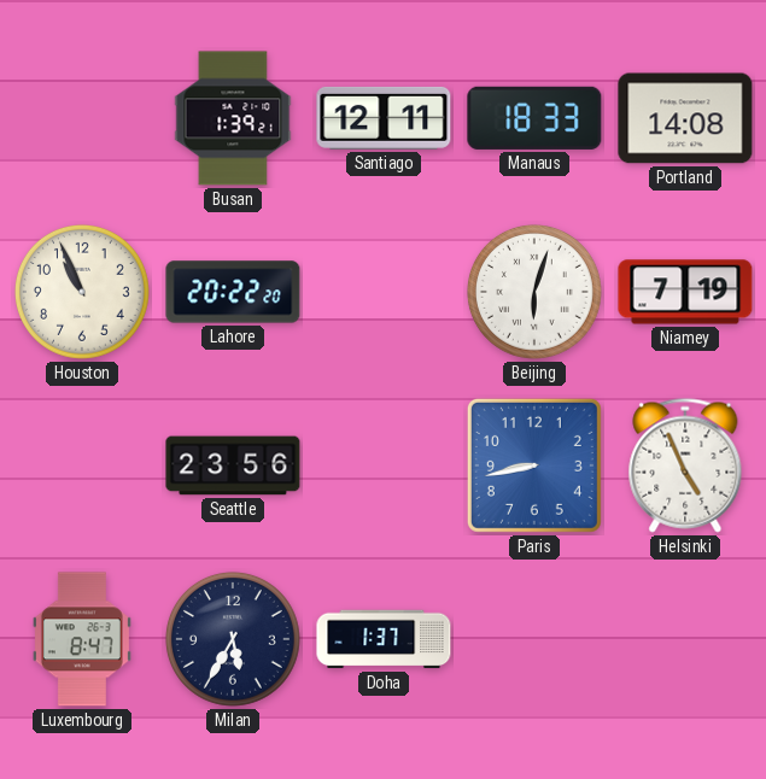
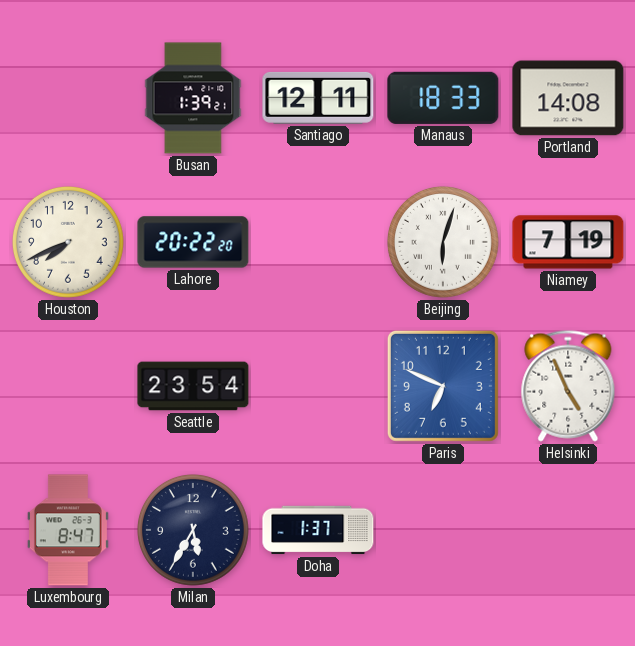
Houston: 10:56 -> 7:41
Seattle: 23:56 -> 23:54
Paris: 8:43 -> 6:49
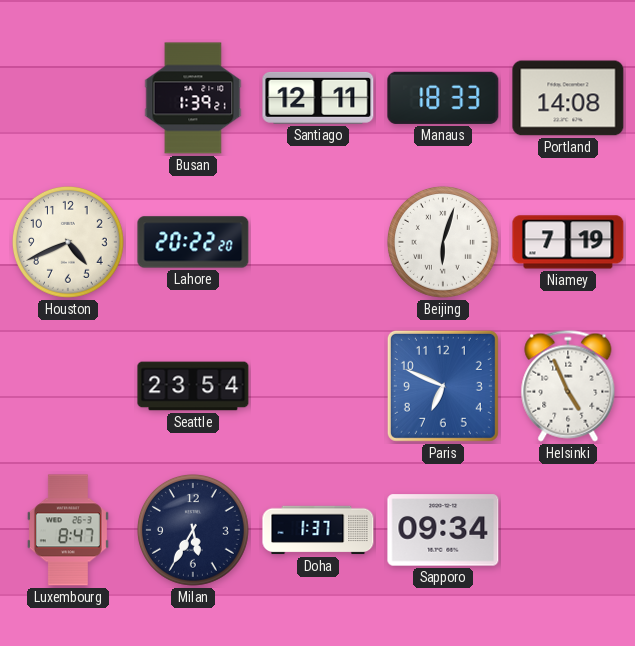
Houston: 7:41 -> 4:41
Sapporo: none -> 09:34
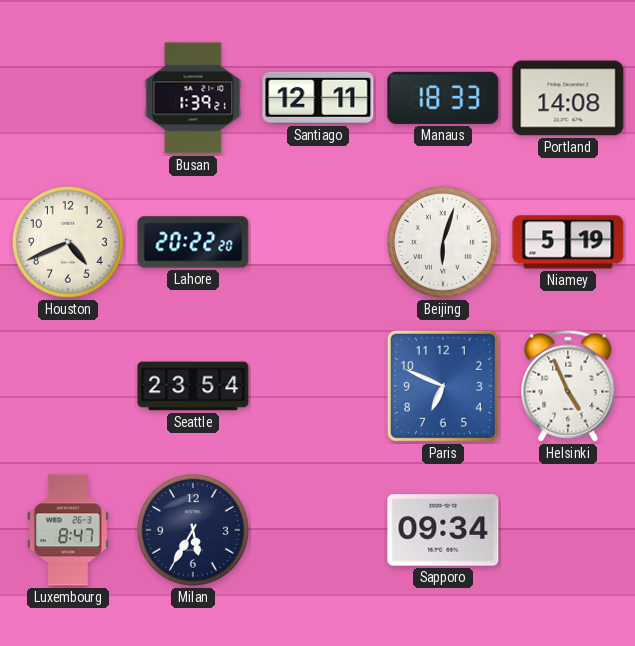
Niamey: 7:19 -> 5:19
Doha: 1:37 -> none
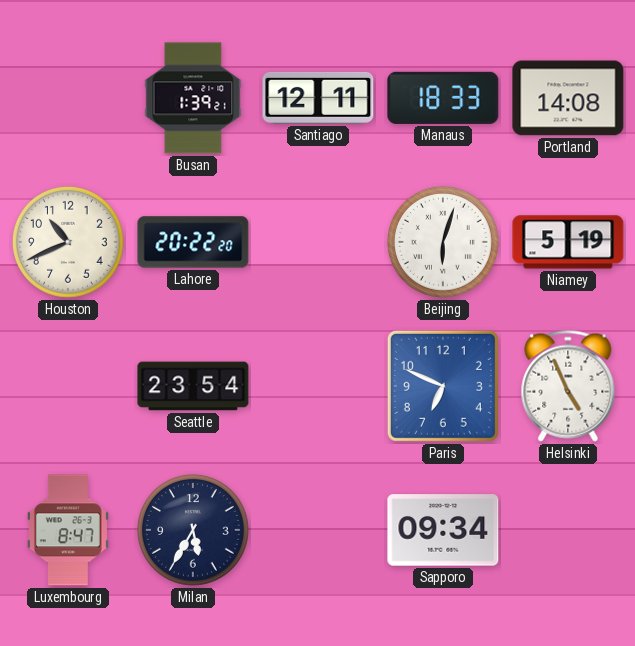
Houston: 4:41 -> 10:41
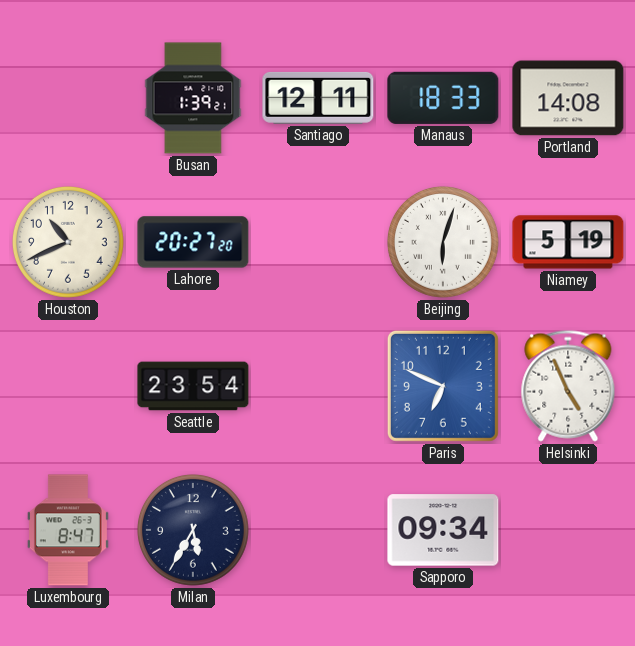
Lahore: 20:22 -> 20:27
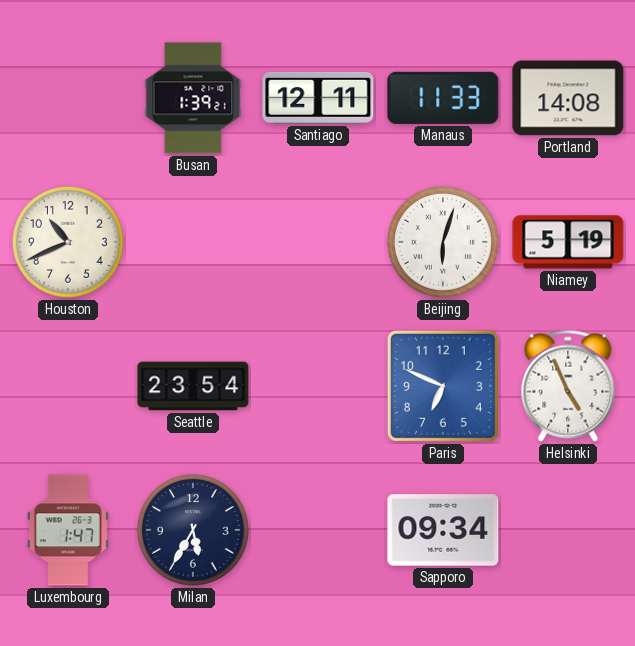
Manaus: 18:33 -> 11:33
Lahore: 20:27 -> none
Luxembourg: 8:47 -> 1:47
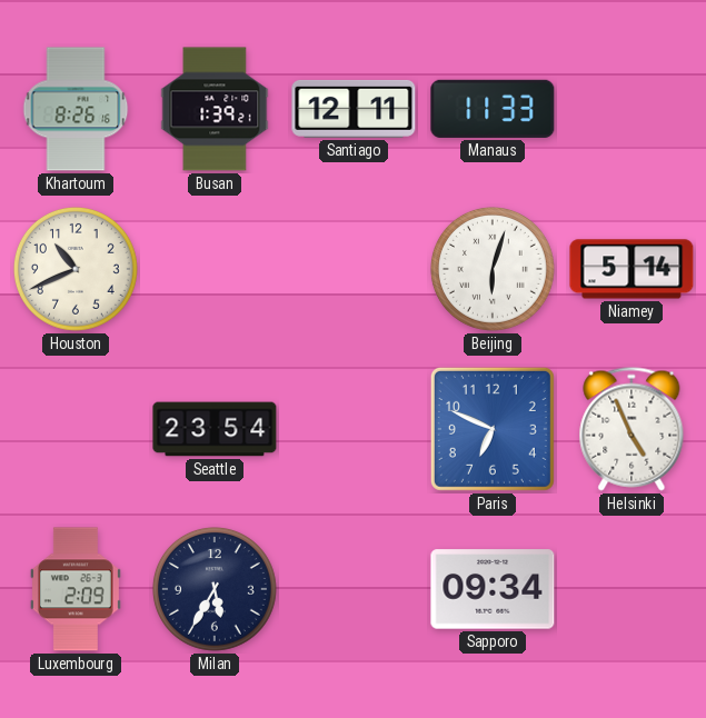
Khartoum: none -> 8:26
Portland: 14:08 -> none
Niamey: 5:19 -> 5:14
Luxembourg: 1:47 -> 2:09
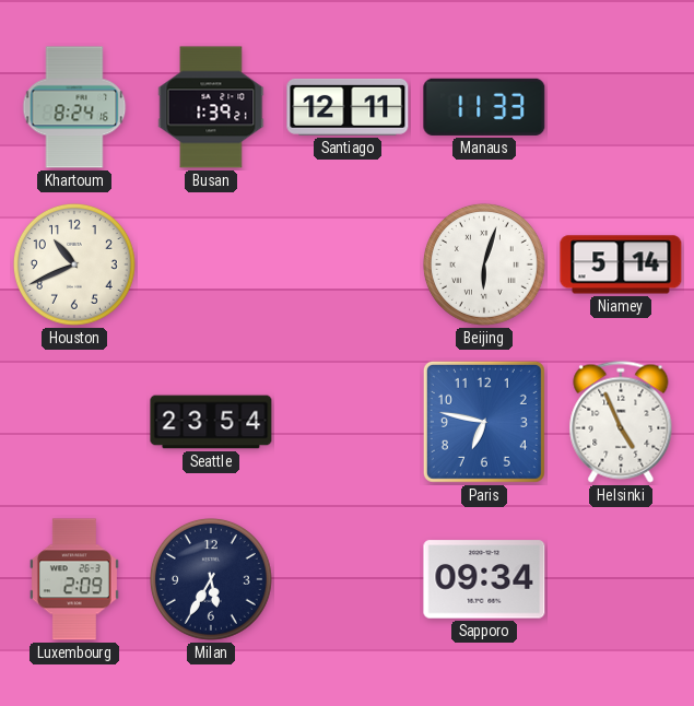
Khartoum: 8:26 -> 8:24
Paris: 6:49 -> 6:47
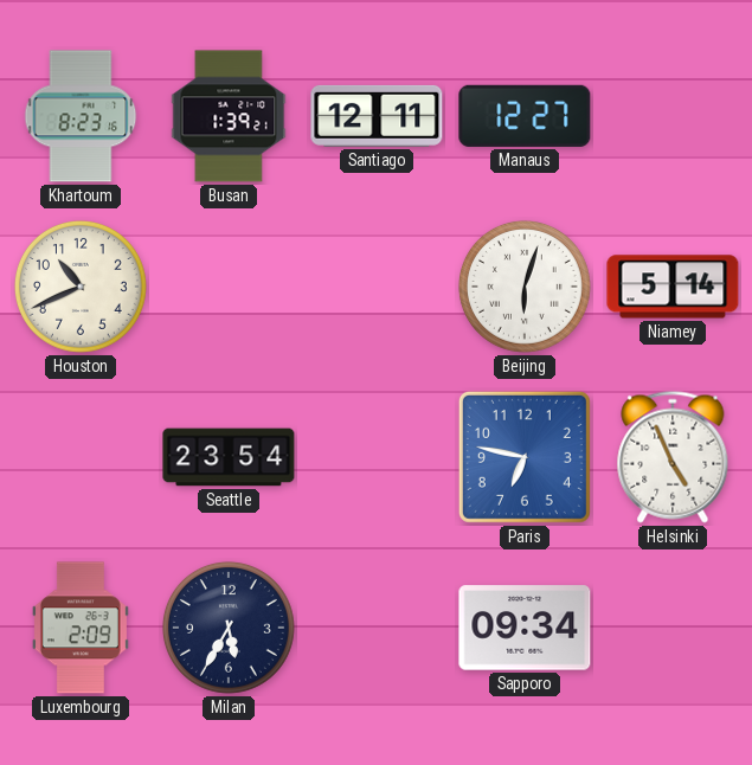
Khartoum: 8:24 -> 8:23
Manaus: 11:33 -> 12:27
